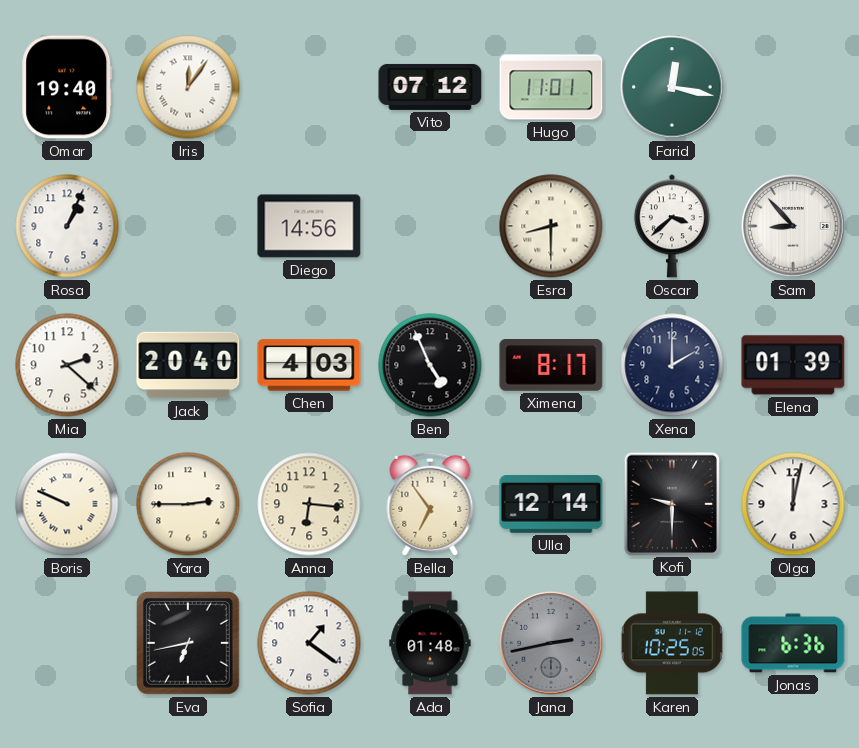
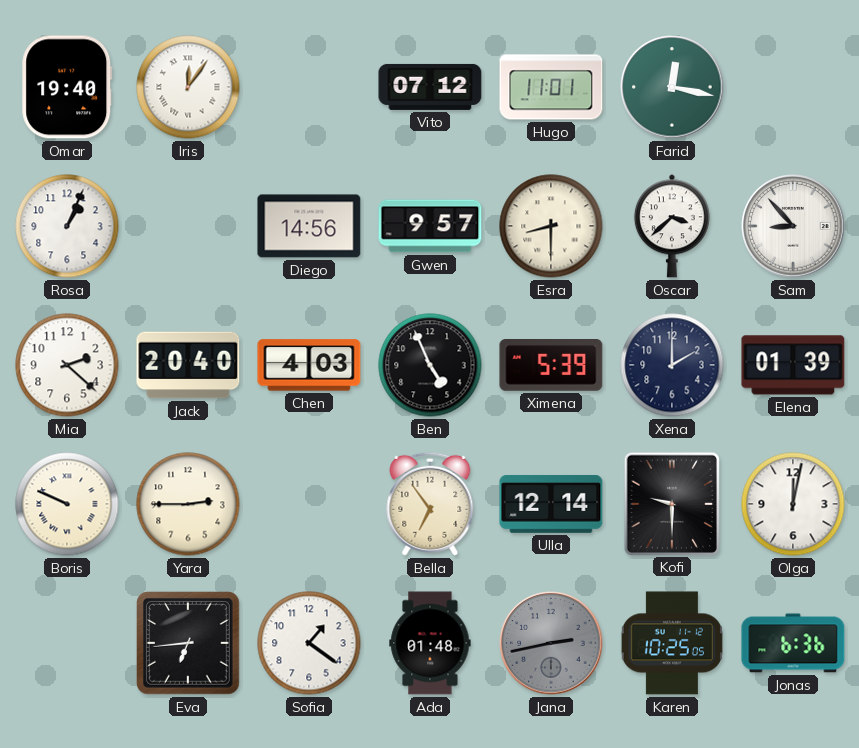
Gwen: none -> 9:57
Ximena: 8:17 -> 5:39
Anna: 6:16 -> none
Eva: 6:43 -> 6:44
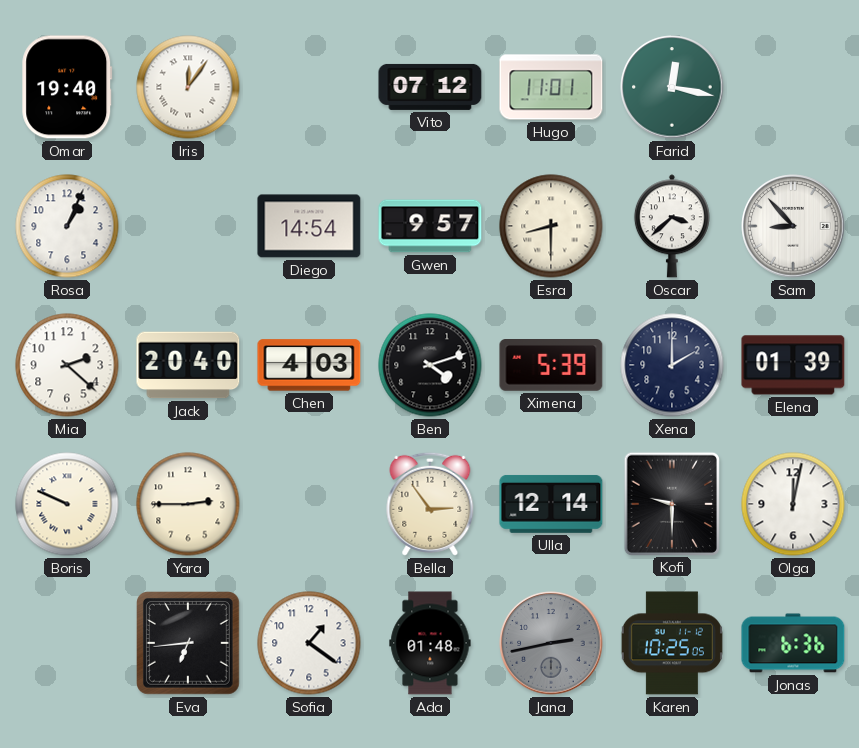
Diego: 14:56 -> 14:54
Ben: 4:56 -> 4:12
Bella: 6:54 -> 2:54
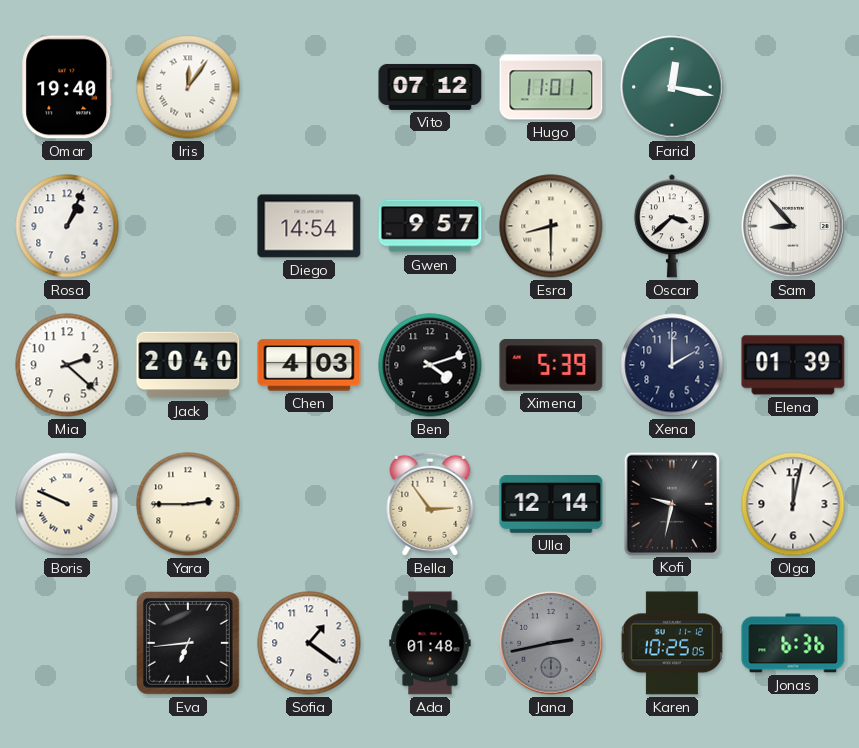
Kofi: 9:30 -> 9:32
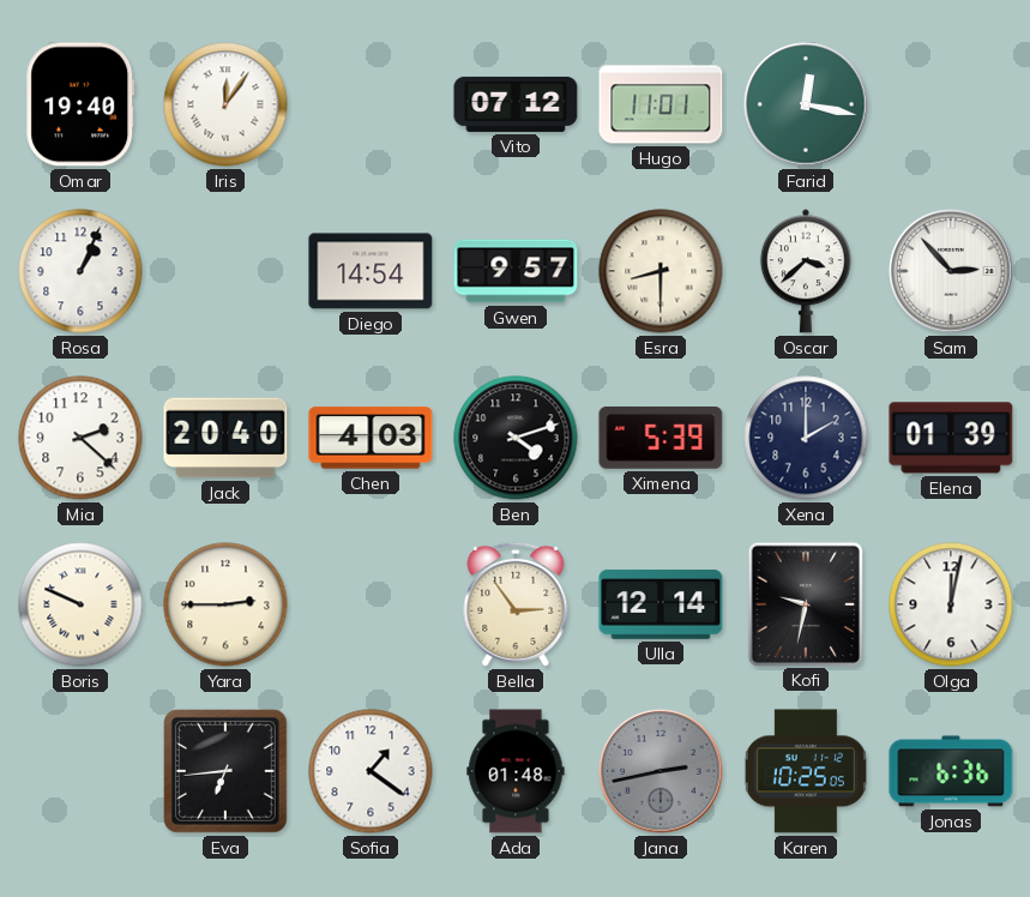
Sam: 8:53 -> 2:53
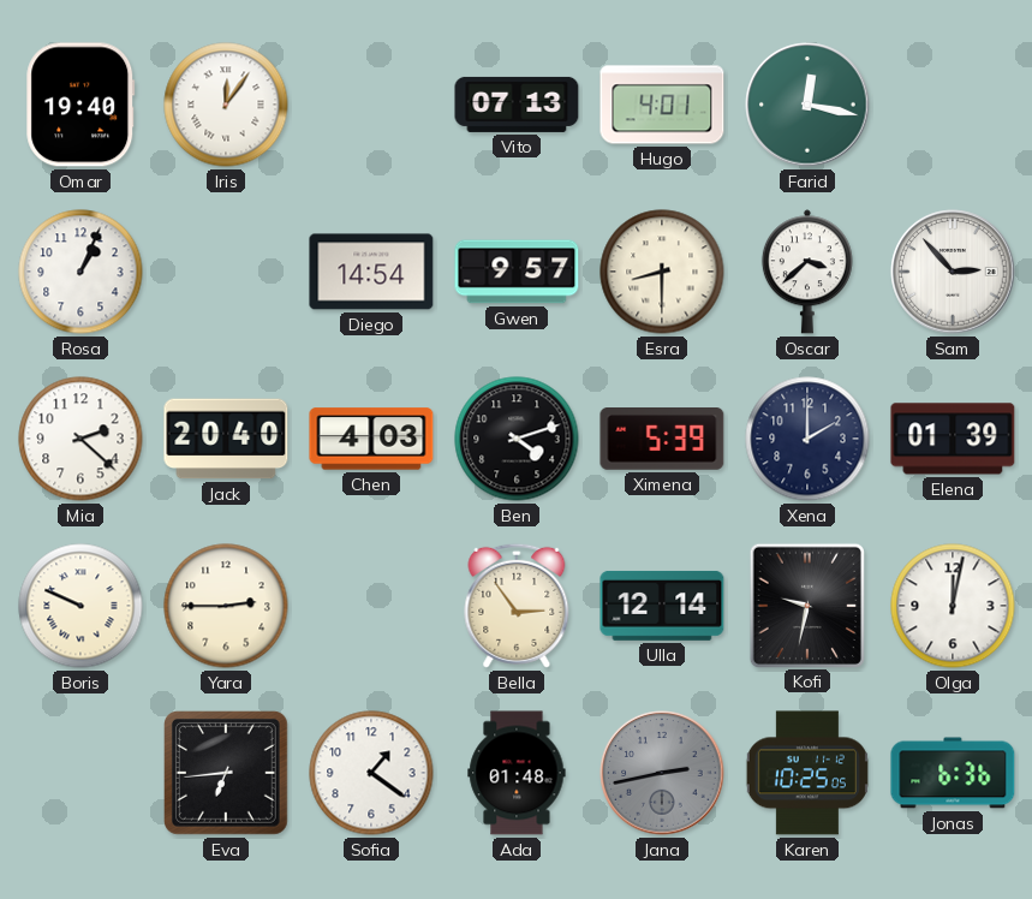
Vito: 07:12 -> 07:13
Hugo: 11:01 -> 4:01
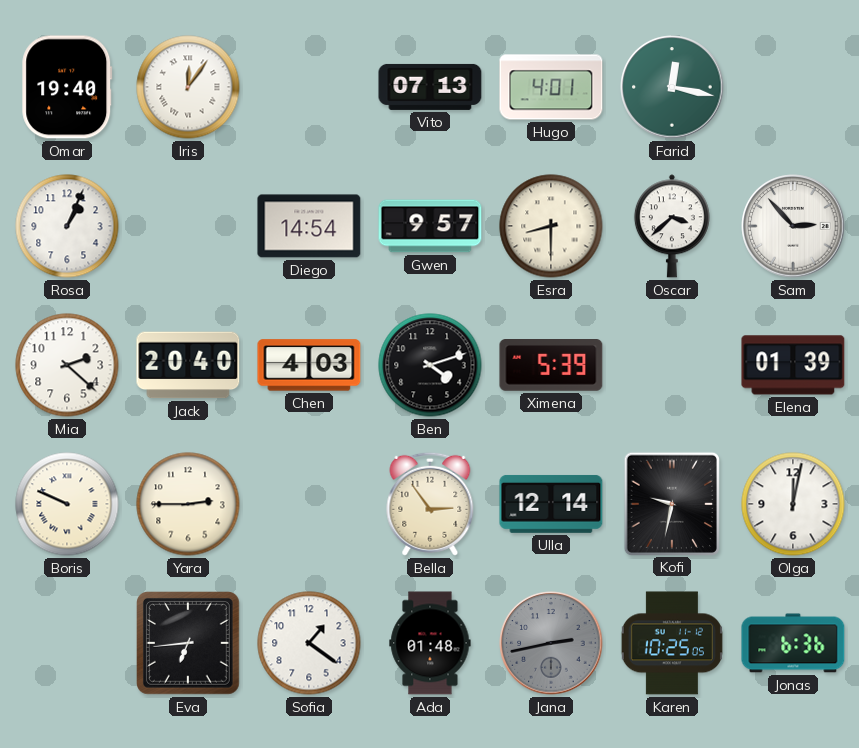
Xena: 2:00 -> none
